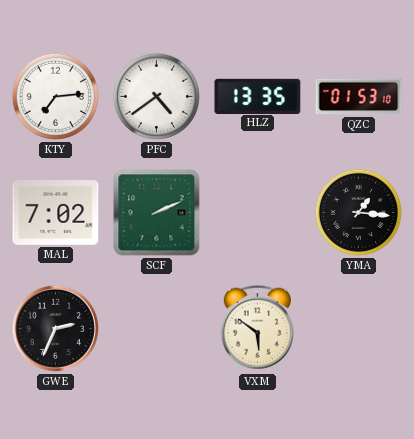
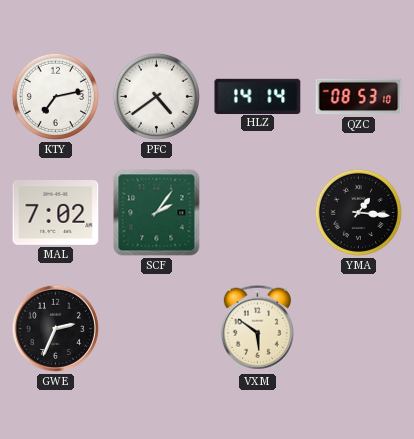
KTY: 7:14 -> 7:13
HLZ: 13:35 -> 14:14
QZC: 01:53 -> 08:53
SCF: 2:11 -> 2:06
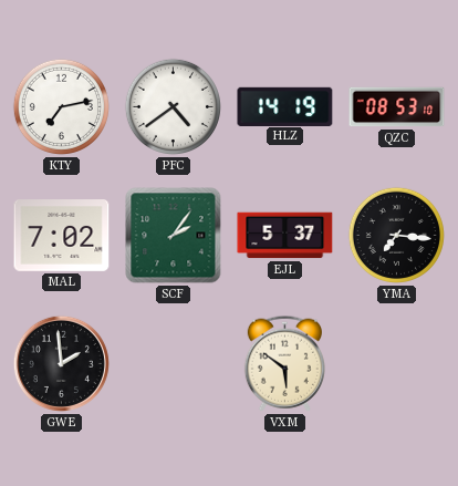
HLZ: 14:14 -> 14:19
EJL: none -> 5:37
YMA: 1:16 -> 7:16
GWE: 2:34 -> 1:59
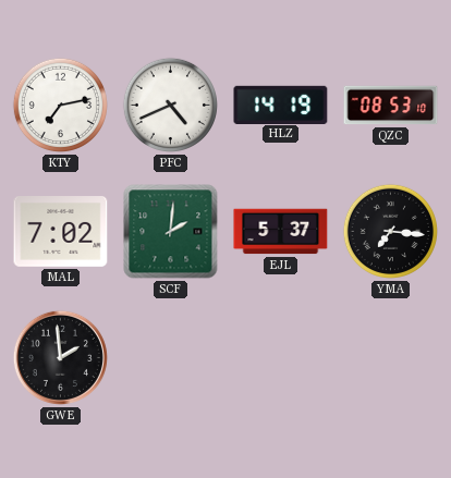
PFC: 4:39 -> 4:41
SCF: 2:06 -> 2:01
VXM: 5:51 -> none
